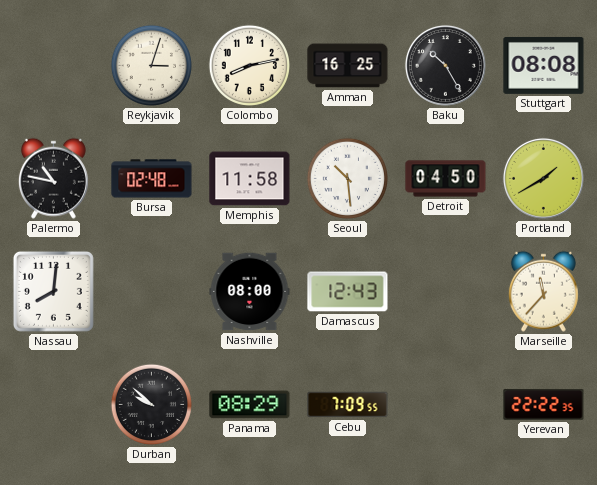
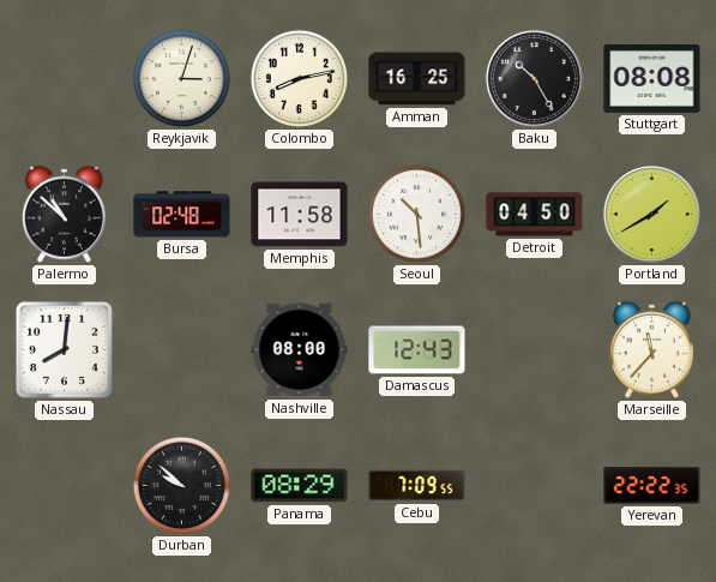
Palermo: 10:47 -> 10:52
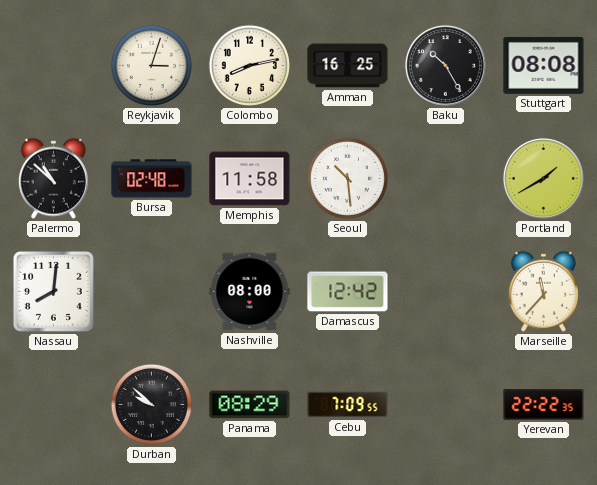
Detroit: 04:50 -> none
Damascus: 12:43 -> 12:42
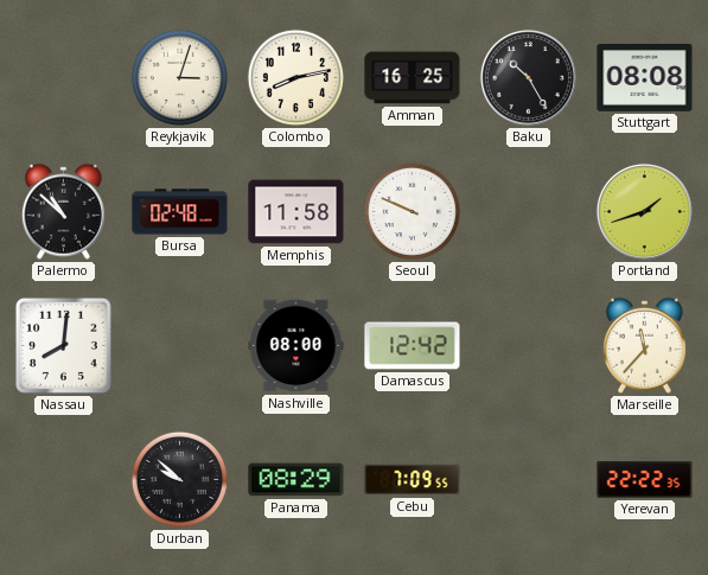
Seoul: 10:29 -> 9:49
Portland: 1:40 -> 1:42
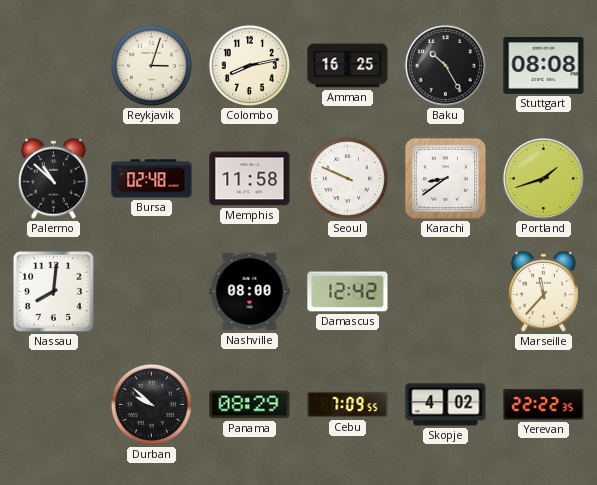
Karachi: none -> 8:39
Skopje: none -> 4:02
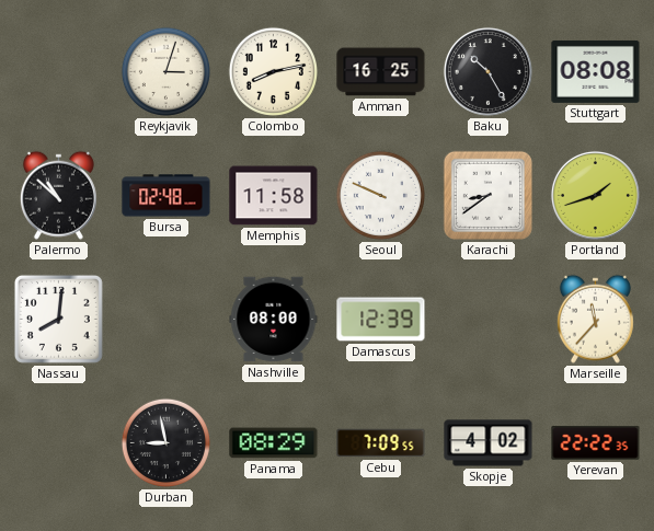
Damascus: 12:42 -> 12:39
Durban: 9:52 -> 8:58
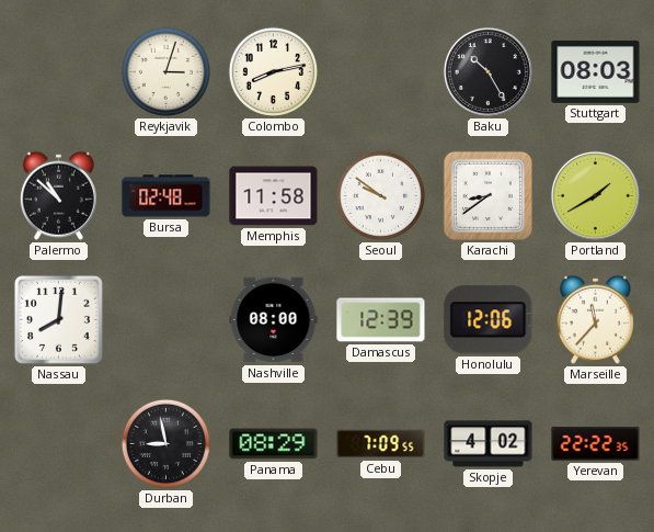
Amman: 16:25 -> none
Stuttgart: 08:08 -> 08:03
Seoul: 9:49 -> 9:51
Portland: 1:42 -> 1:40
Honolulu: none -> 12:06
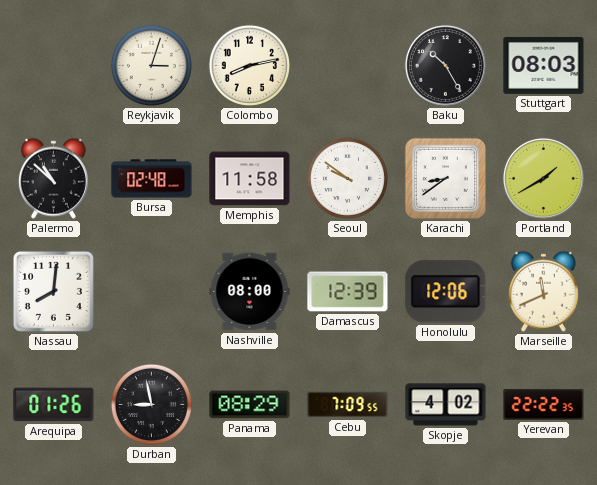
Marseille: 11:37 -> 11:41
Arequipa: none -> 01:26
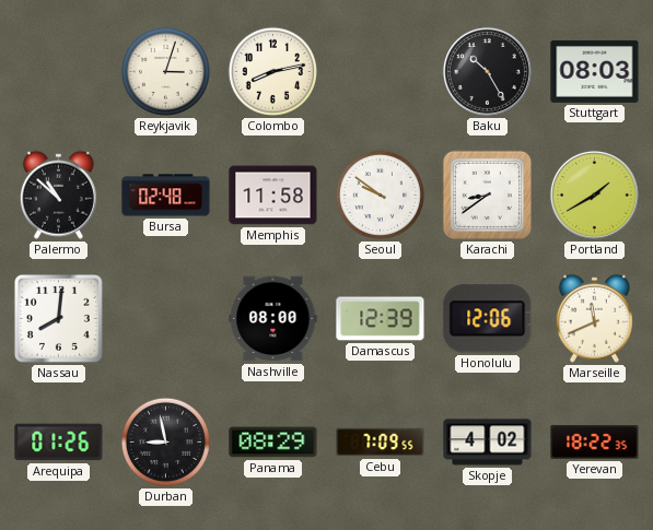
Yerevan: 22:22 -> 18:22
